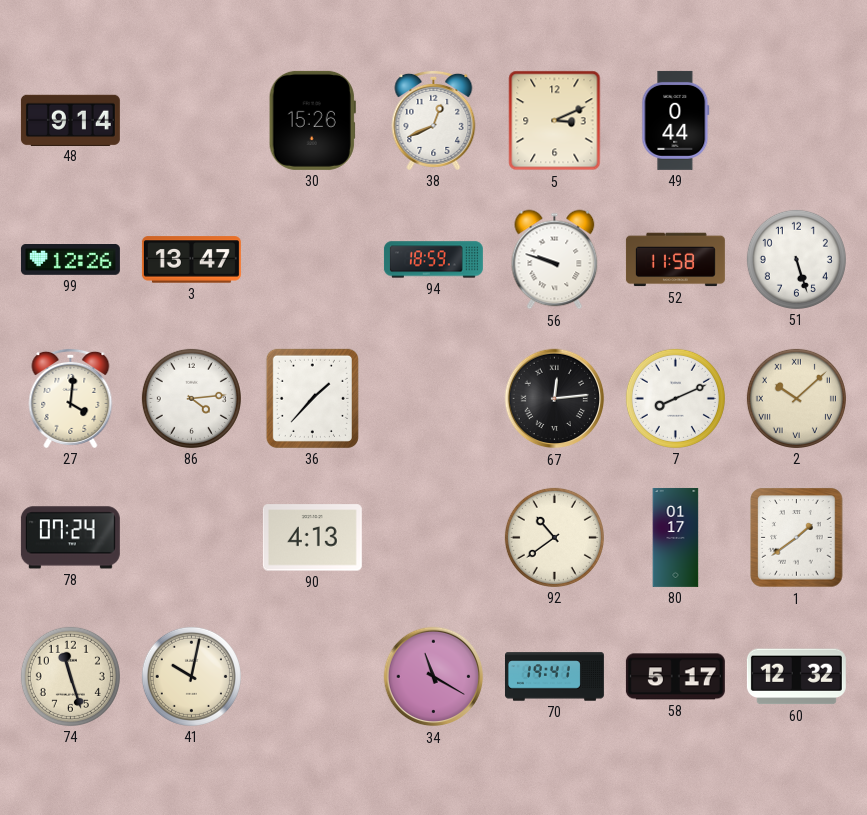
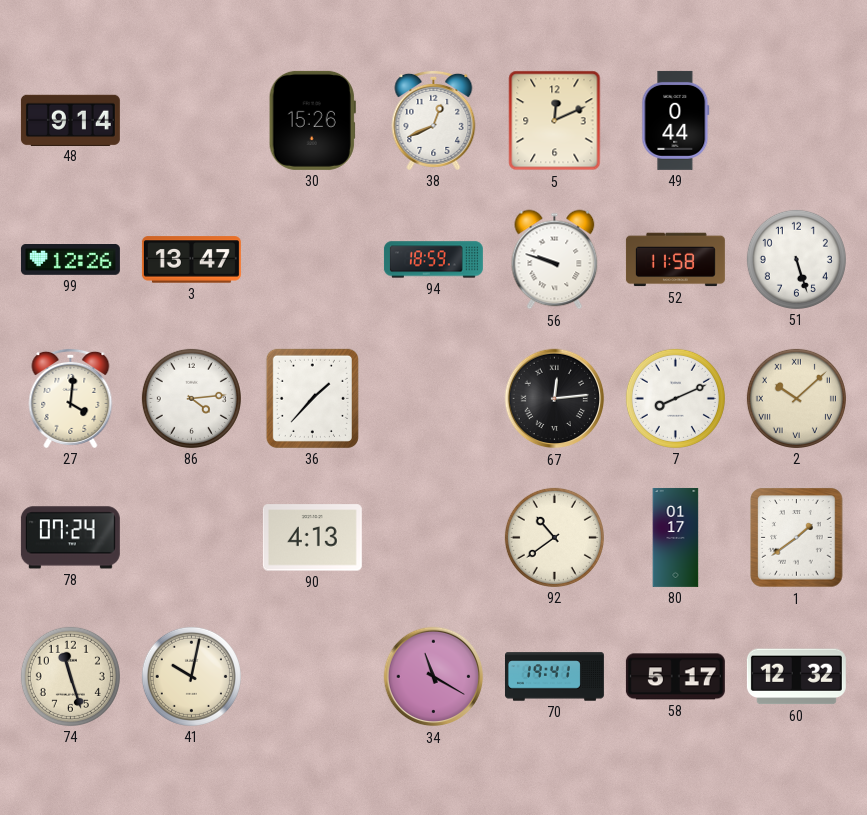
5: 3:11 -> 12:11
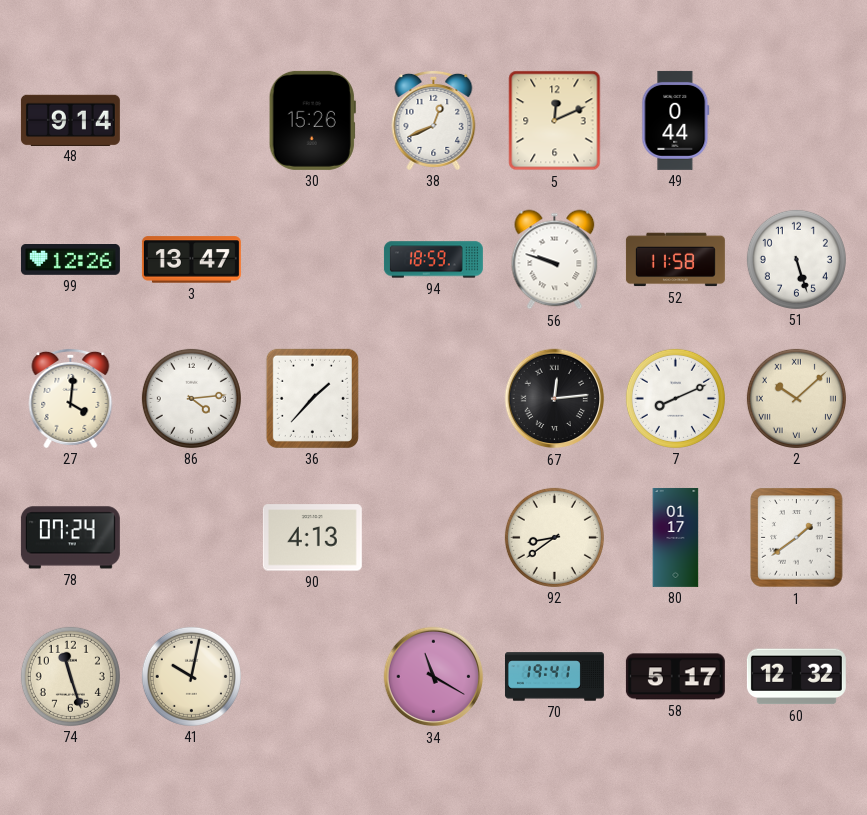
92: 10:39 -> 8:39
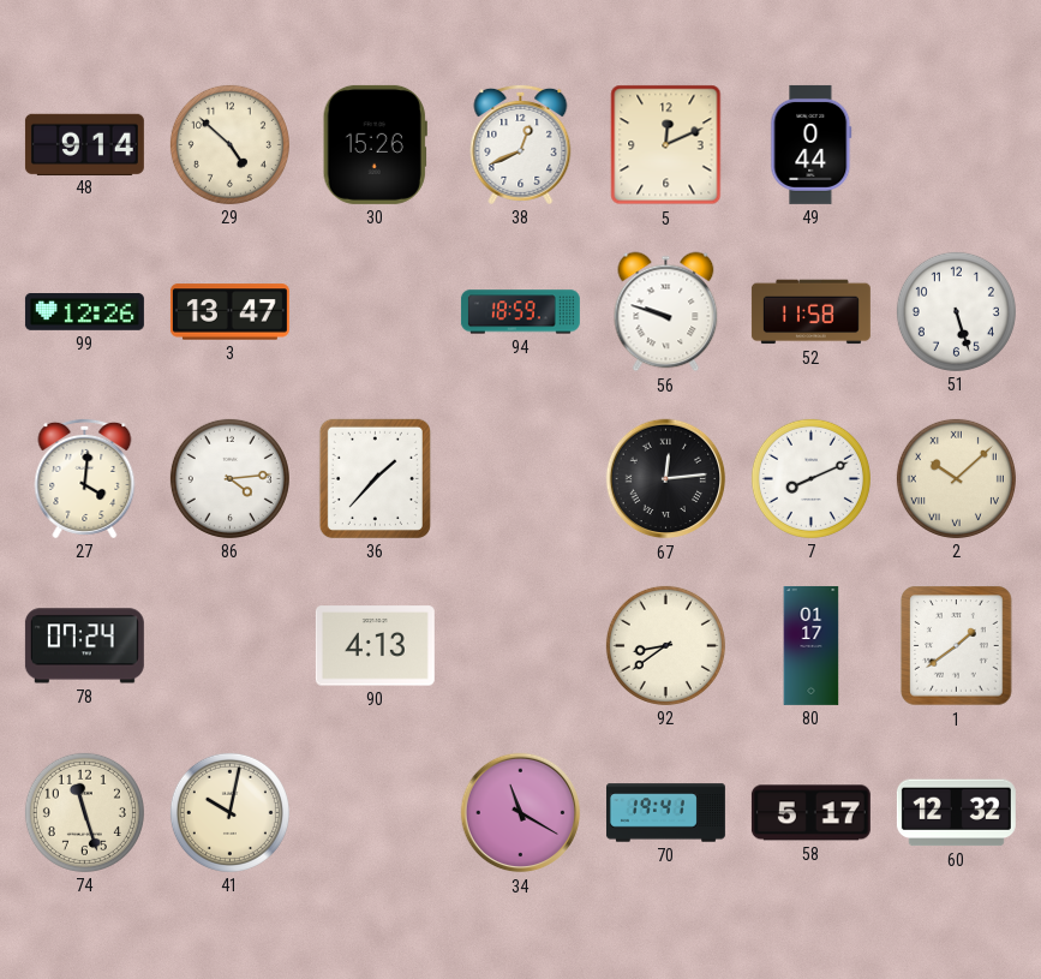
29: none -> 4:52
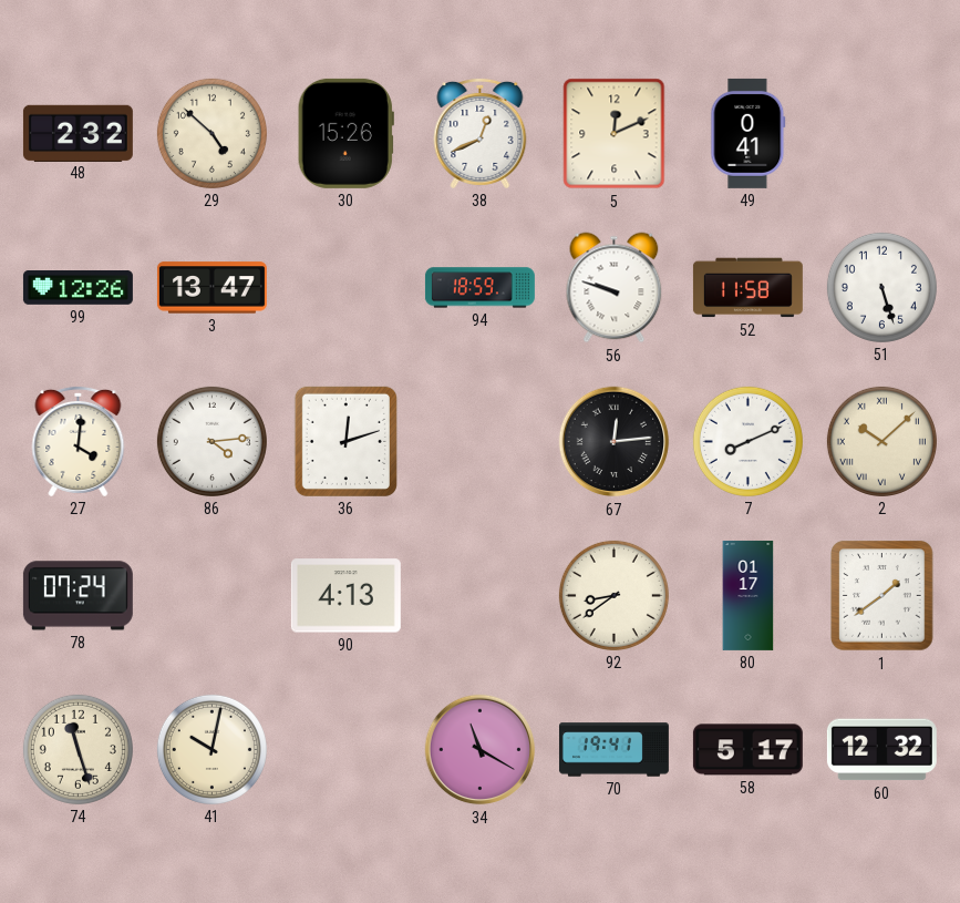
48: 9:14 -> 2:32
49: 0:44 -> 0:41
36: 1:37 -> 12:12
